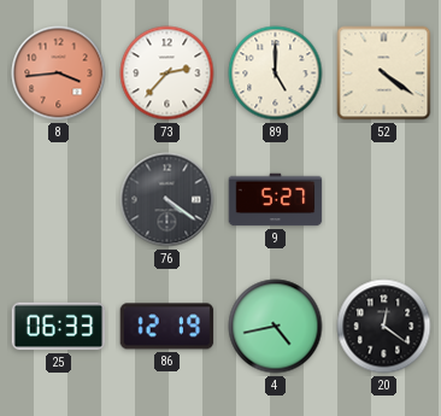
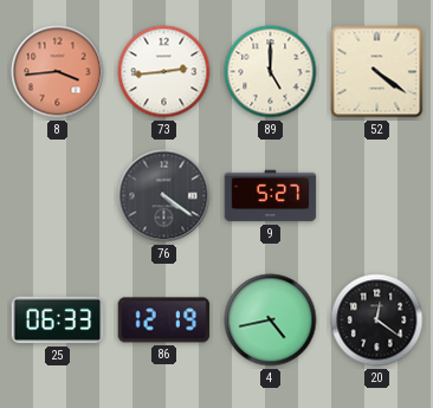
73: 2:37 -> 2:44
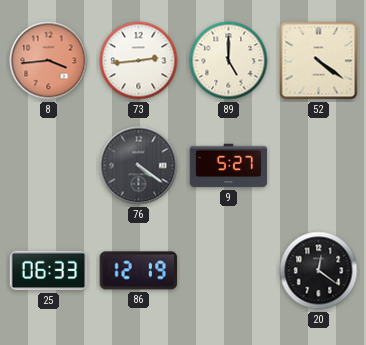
4: 4:43 -> none
